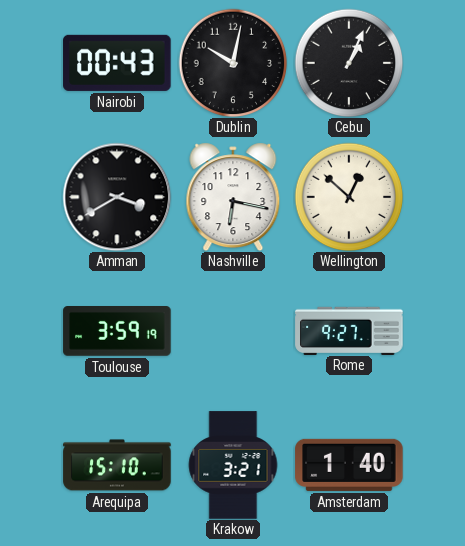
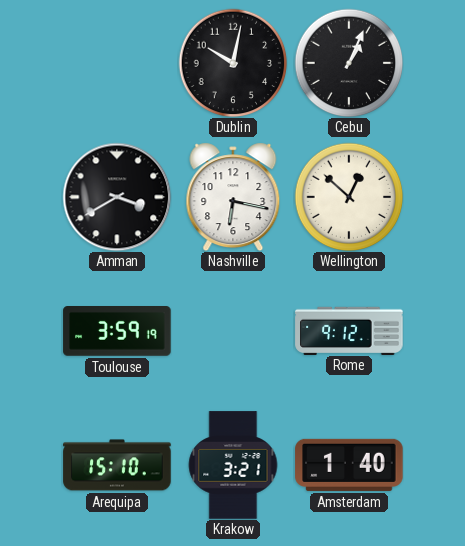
Nairobi: 00:43 -> none
Rome: 9:27 -> 9:12
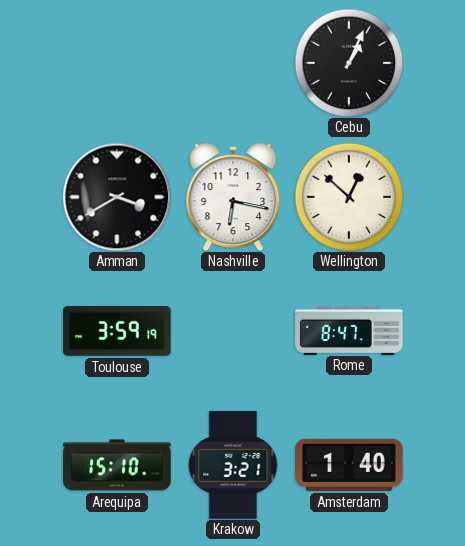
Dublin: 10:02 -> none
Rome: 9:12 -> 8:47
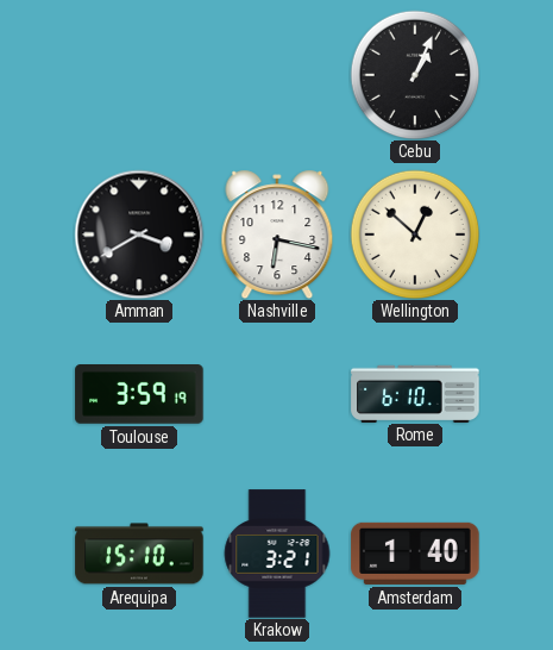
Rome: 8:47 -> 6:10
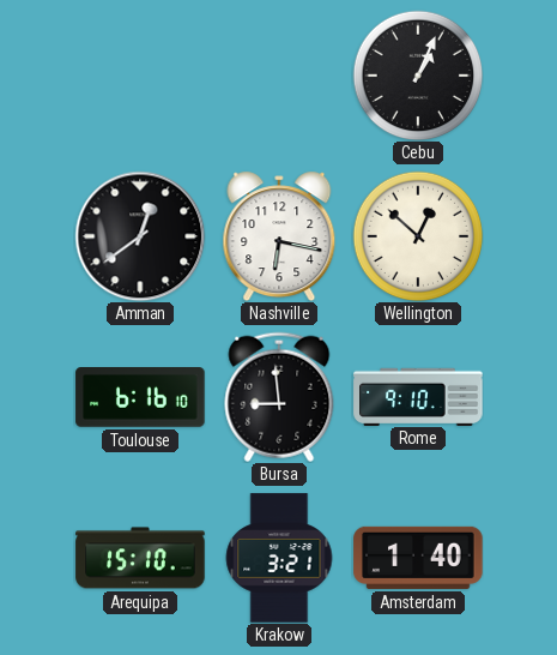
Amman: 3:40 -> 12:39
Toulouse: 3:59 -> 6:16
Bursa: none -> 8:59
Rome: 6:10 -> 9:10
